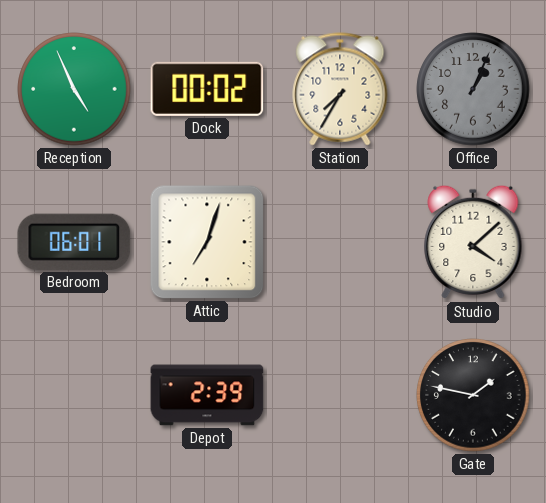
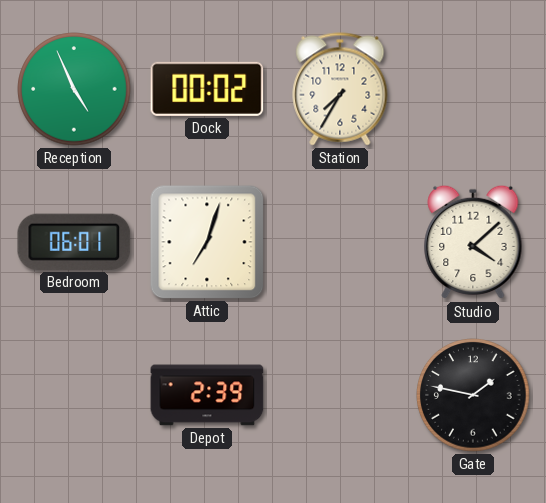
Office: 1:04 -> none
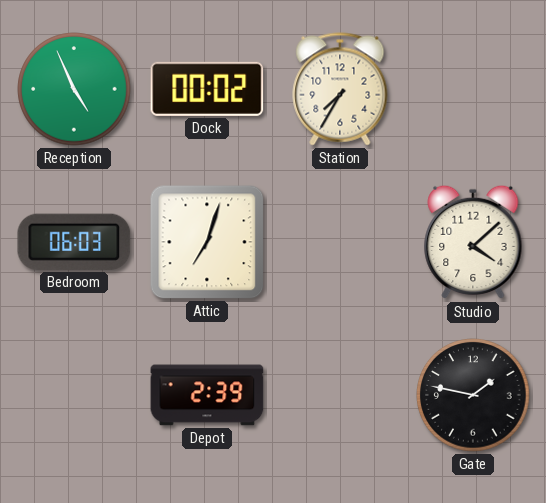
Bedroom: 06:01 -> 06:03
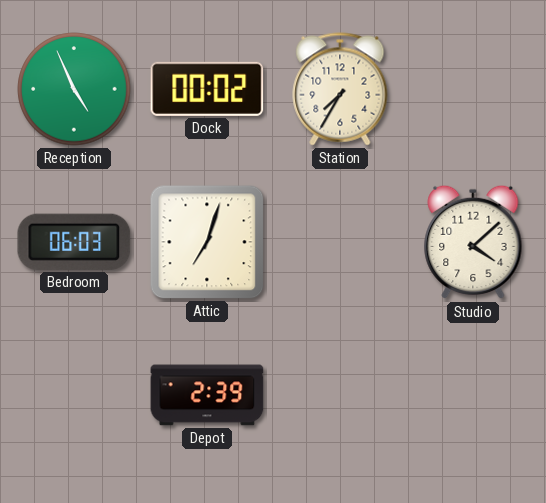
Gate: 1:47 -> none
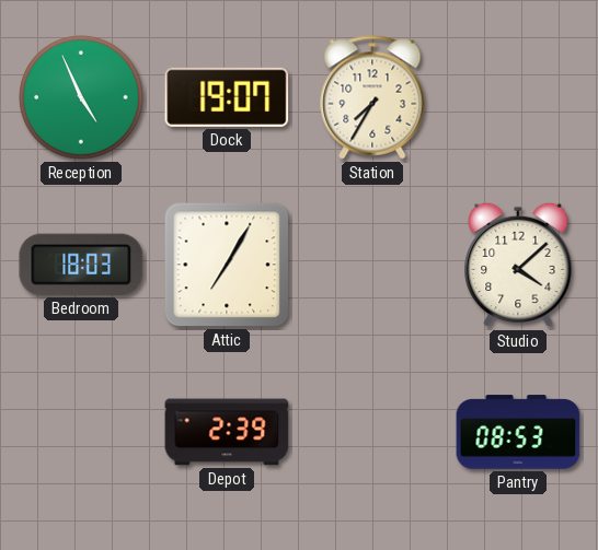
Dock: 00:02 -> 19:07
Bedroom: 06:03 -> 18:03
Attic: 7:03 -> 7:05
Pantry: none -> 08:53
